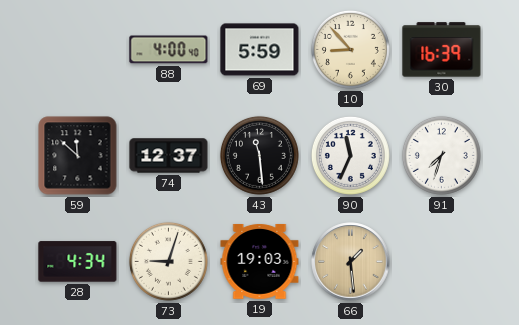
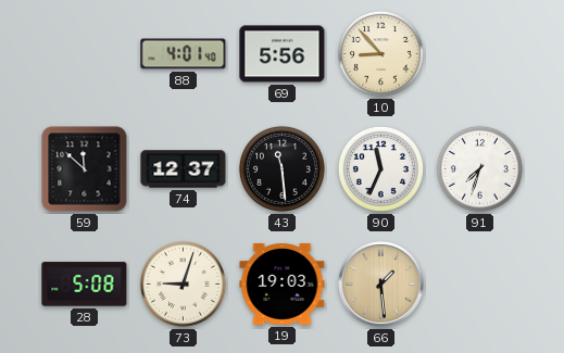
88: 4:00 -> 4:01
69: 5:59 -> 5:56
30: 16:39 -> none
28: 4:34 -> 5:08
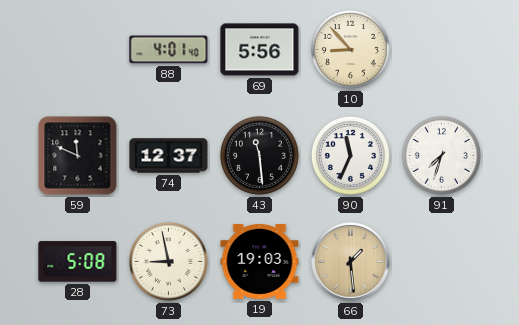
59: 11:52 -> 11:49
73: 9:03 -> 8:58
